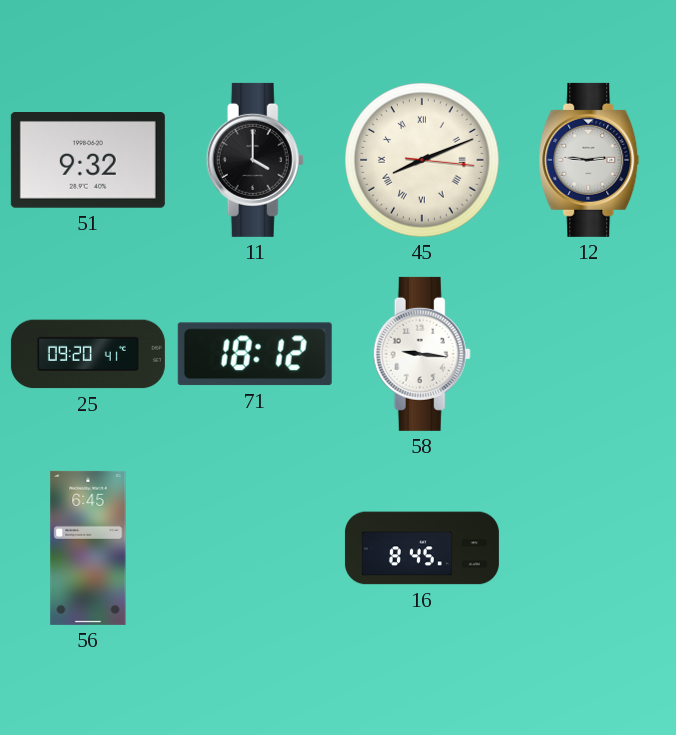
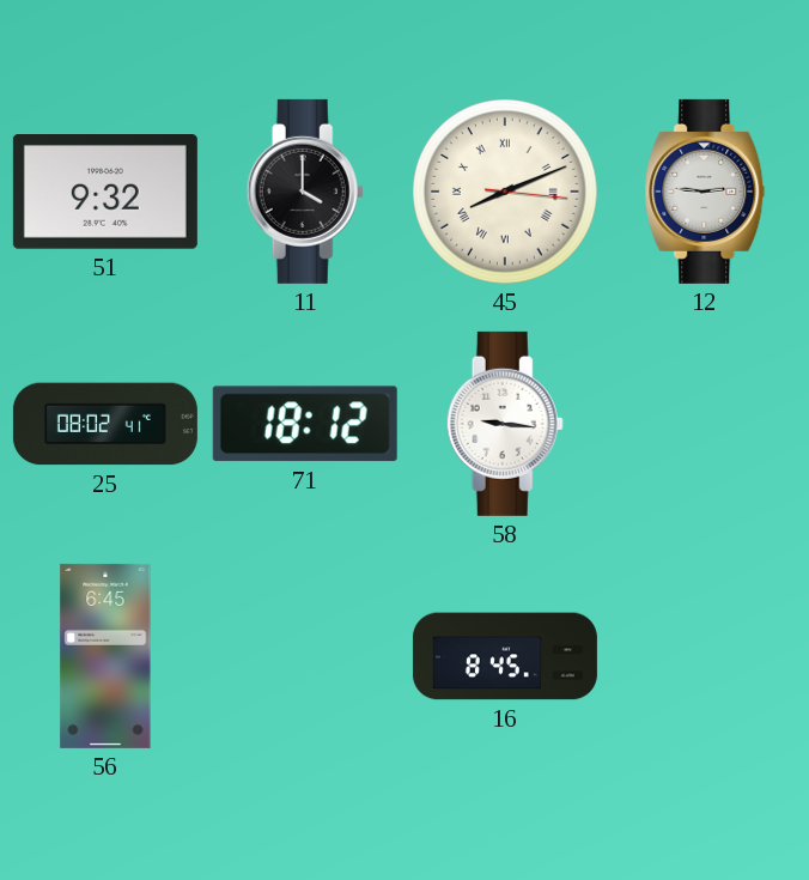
25: 09:20 -> 08:02
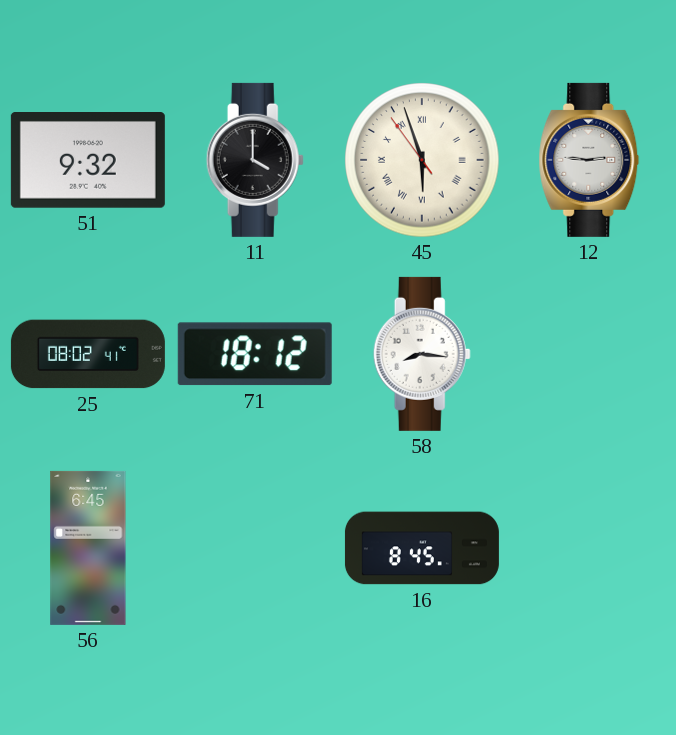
45: 8:11 -> 5:56
58: 9:16 -> 8:16
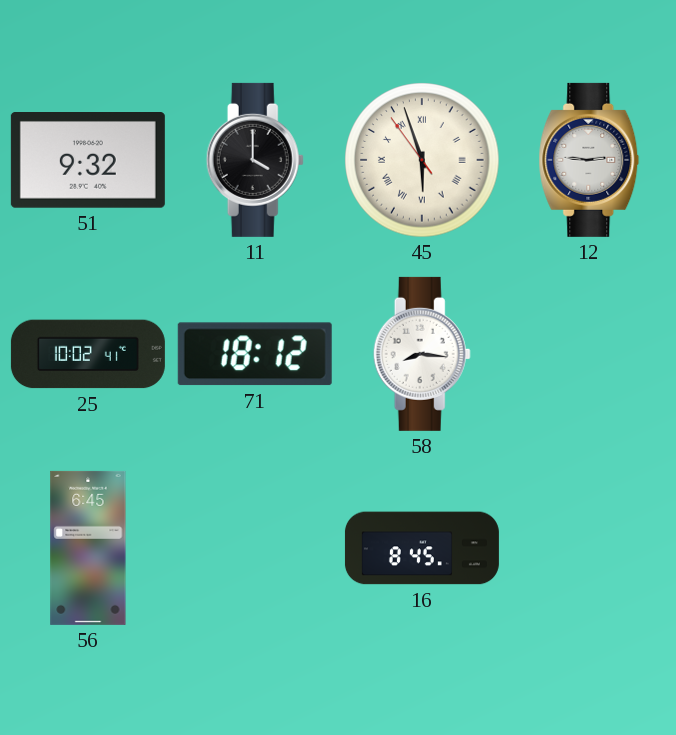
25: 08:02 -> 10:02
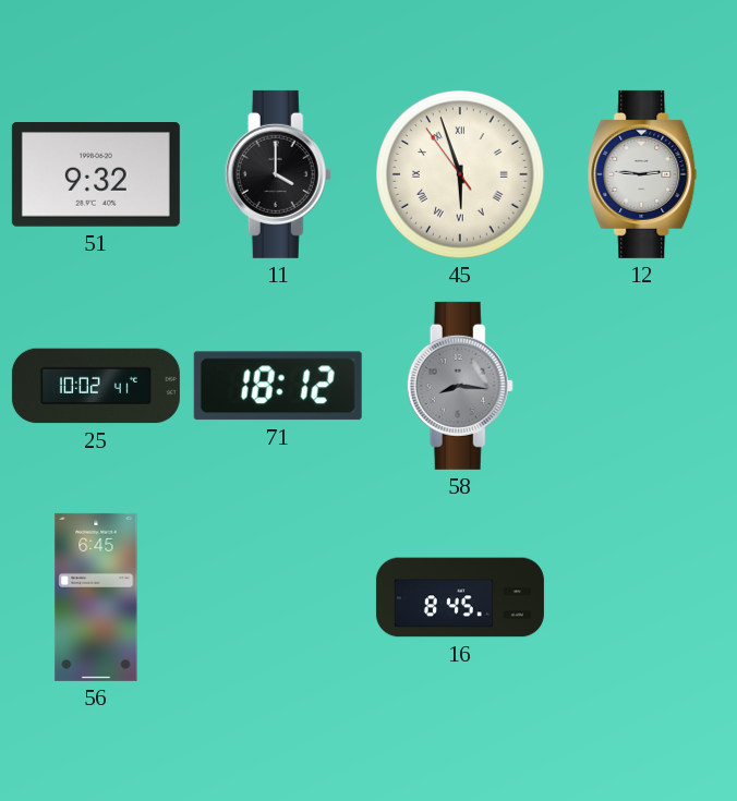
58 dial: white -> grey
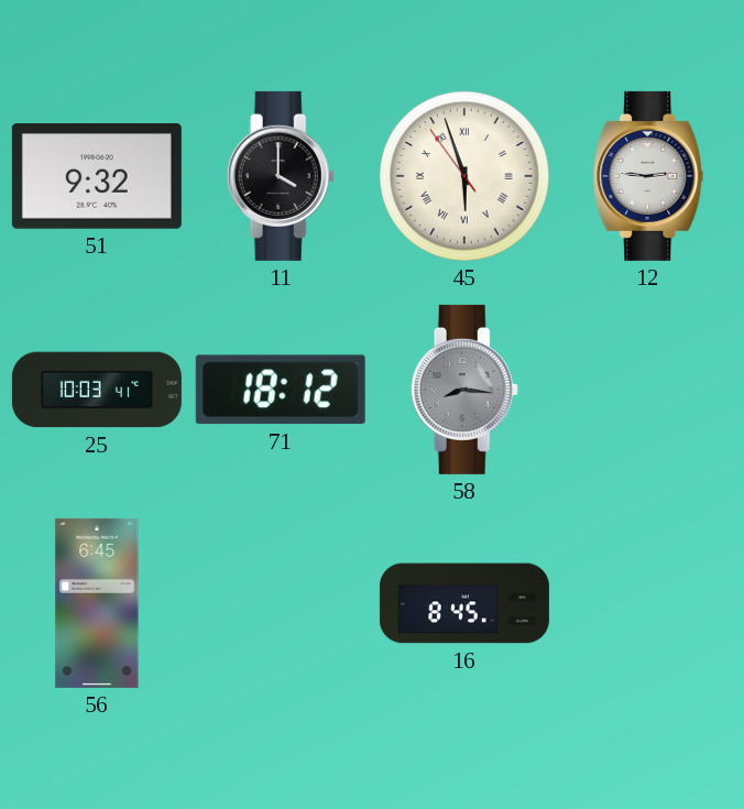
25: 10:02 -> 10:03
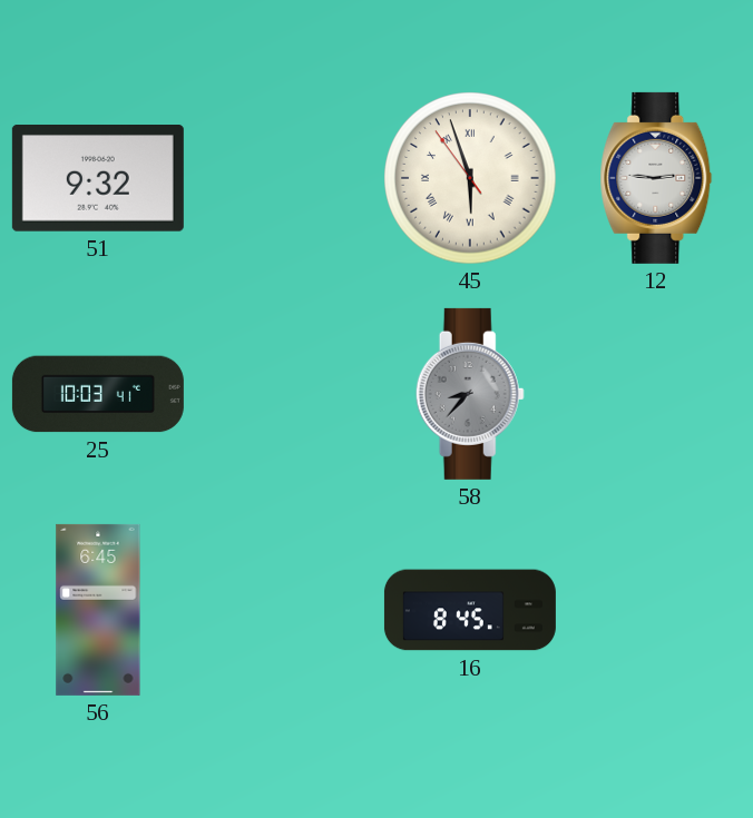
11: 4:00 -> none
71: 18:12 -> none
58: 8:16 -> 8:37
